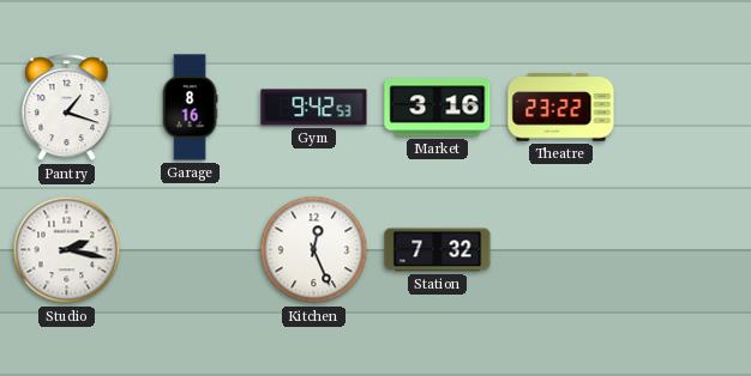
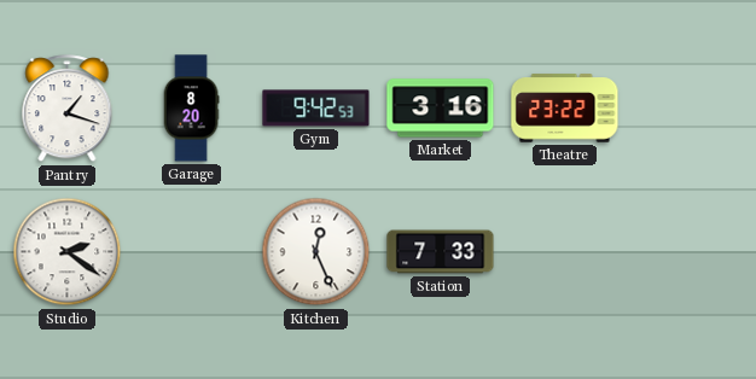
Garage: 8:16 -> 8:20
Studio: 2:17 -> 2:21
Station: 7:32 -> 7:33
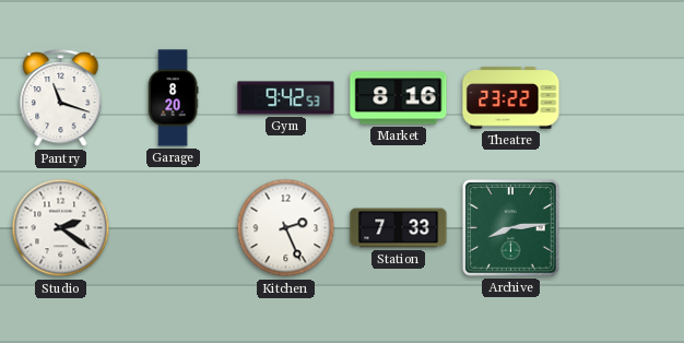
Pantry: 1:18 -> 11:18
Market: 3:16 -> 8:16
Kitchen: 12:26 -> 2:26
Archive: none -> 8:14
